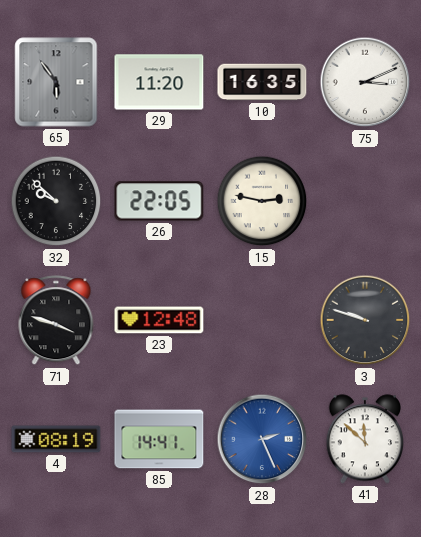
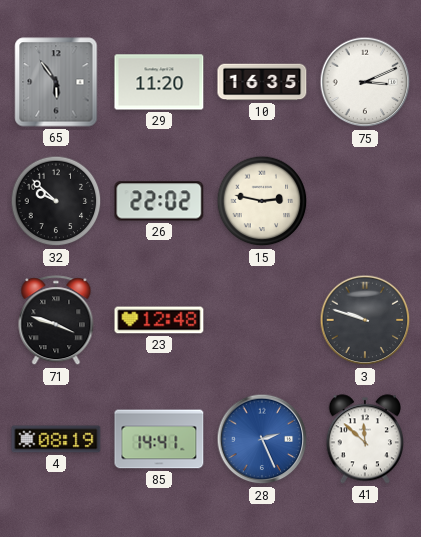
26: 22:05 -> 22:02
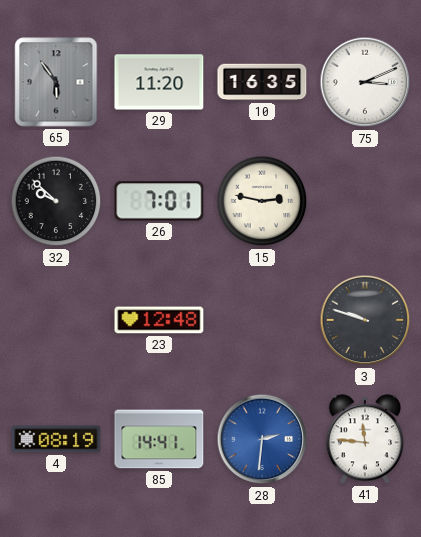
26: 22:02 -> 7:01
71: 3:48 -> none
28: 2:26 -> 2:31
41: 11:52 -> 11:46
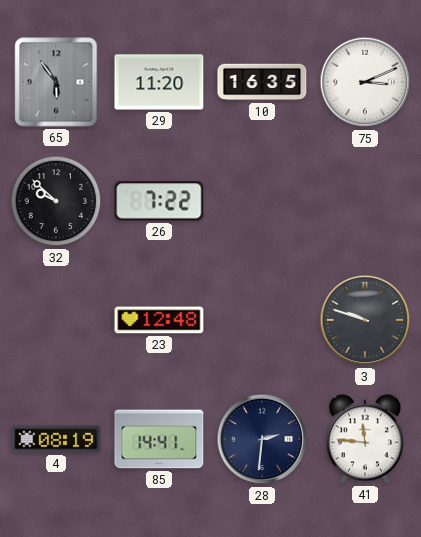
26: 7:01 -> 7:22
15: 2:47 -> none
28 dial: blue -> navy
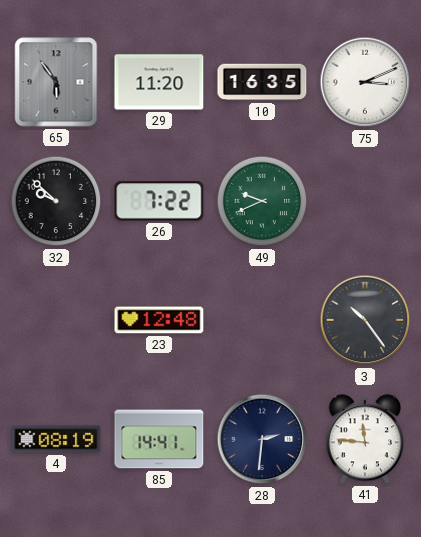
49: none -> 9:41
3: 9:48 -> 10:24
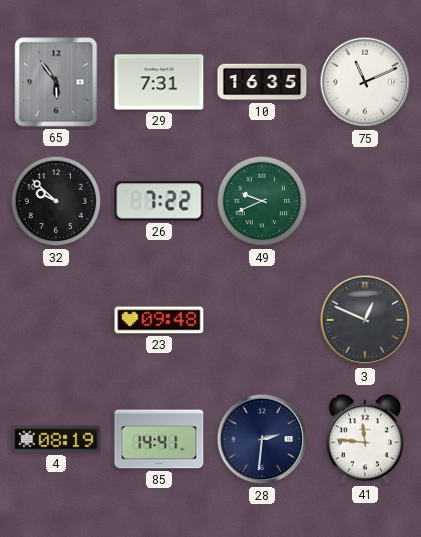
29: 11:20 -> 7:31
75: 3:11 -> 11:11
23: 12:48 -> 09:48
3: 10:24 -> 12:49
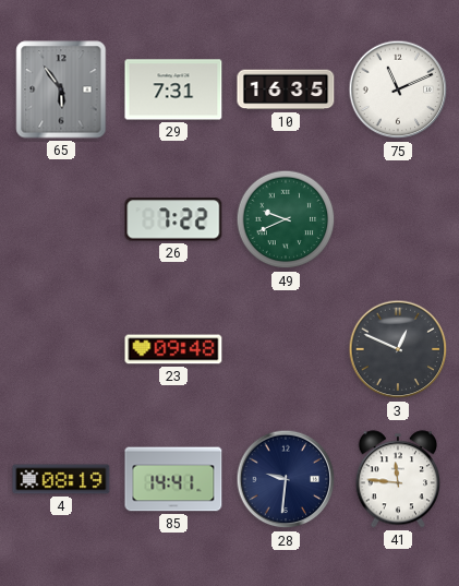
32: 9:52 -> none
28: 2:31 -> 9:31
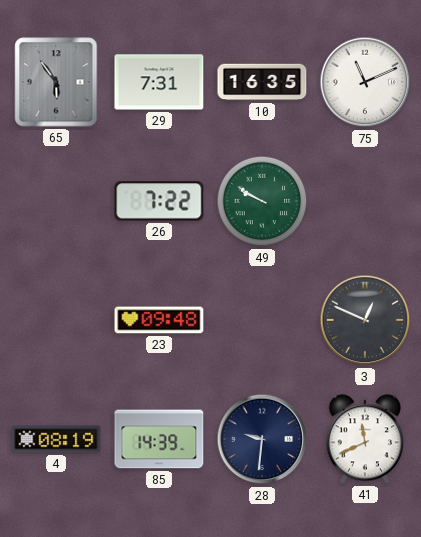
49: 9:41 -> 9:50
85: 14:41 -> 14:39
41: 11:46 -> 11:41
